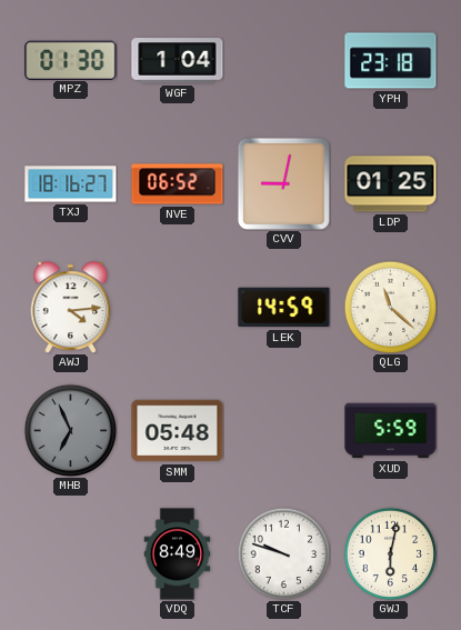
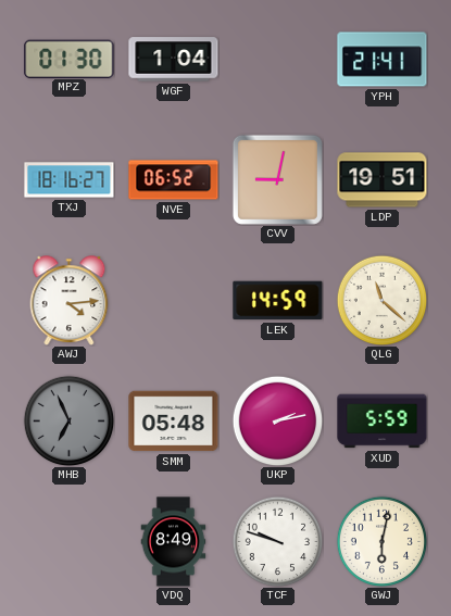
YPH: 23:18 -> 21:41
LDP: 01:25 -> 19:51
UKP: none -> 2:13
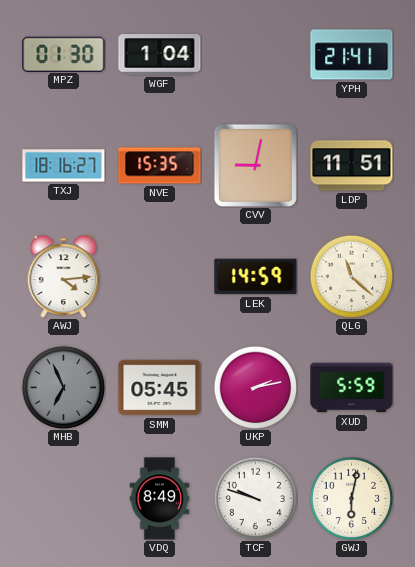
NVE: 06:52 -> 15:35
LDP: 19:51 -> 11:51
SMM: 05:48 -> 05:45
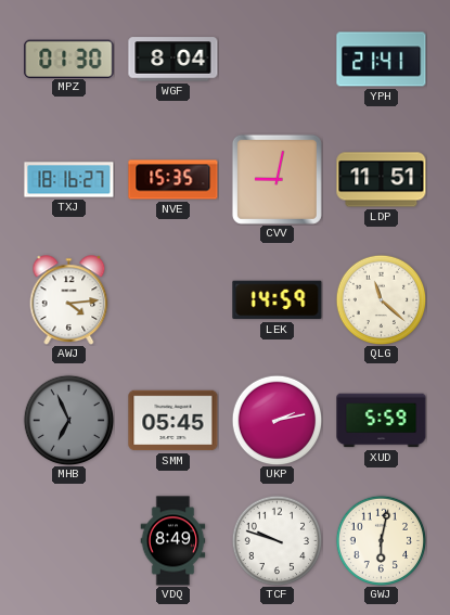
WGF: 1:04 -> 8:04
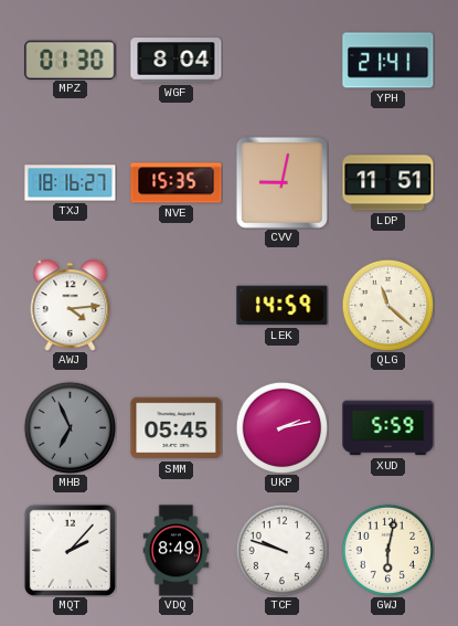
MQT: none -> 2:07
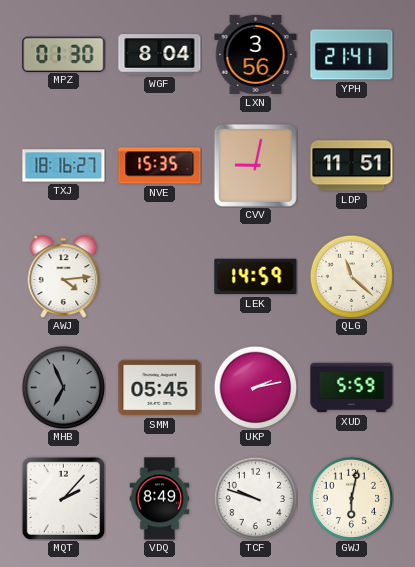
LXN: none -> 3:56
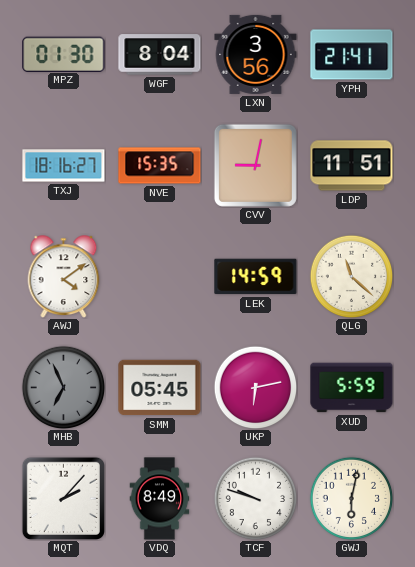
AWJ: 4:14 -> 4:09
UKP: 2:13 -> 6:13
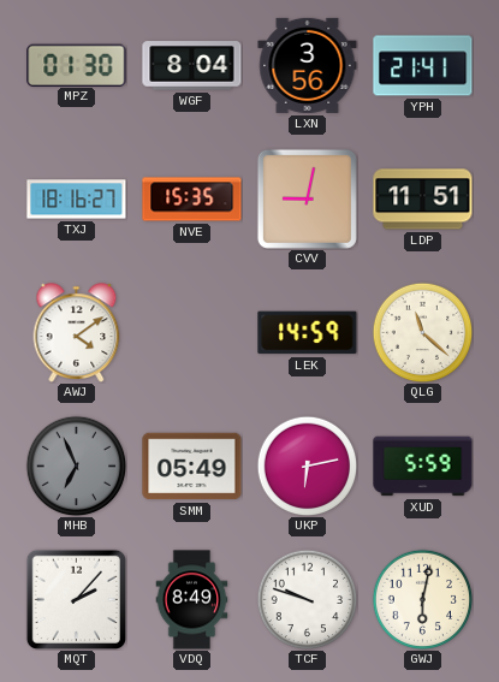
SMM: 05:45 -> 05:49
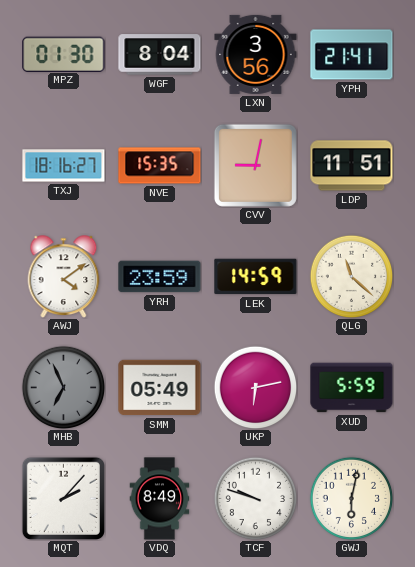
YRH: none -> 23:59
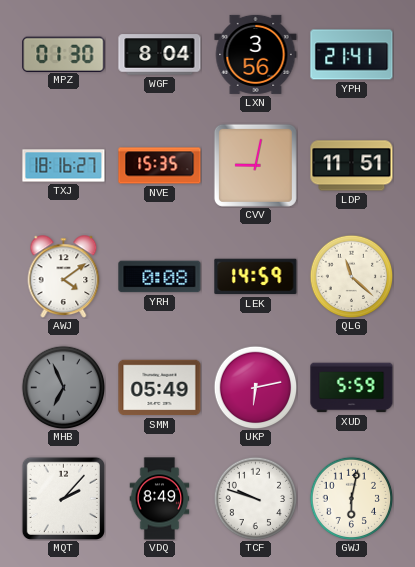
YRH: 23:59 -> 0:08
